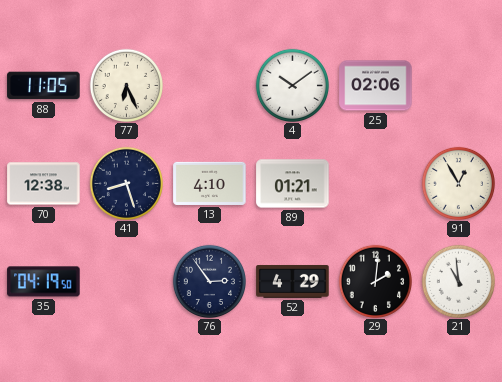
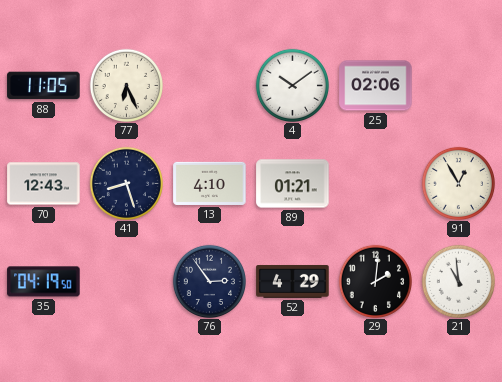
70: 12:38 -> 12:43
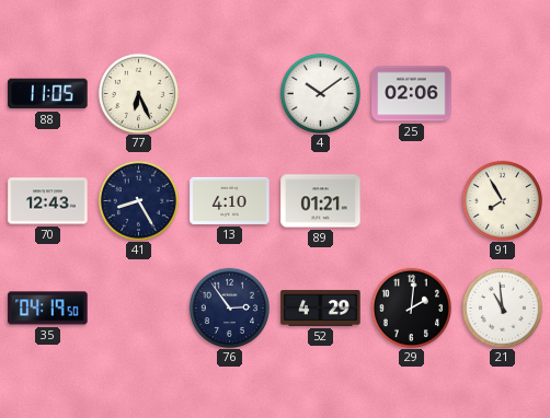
41: 8:27 -> 8:25
91: 12:55 -> 7:55
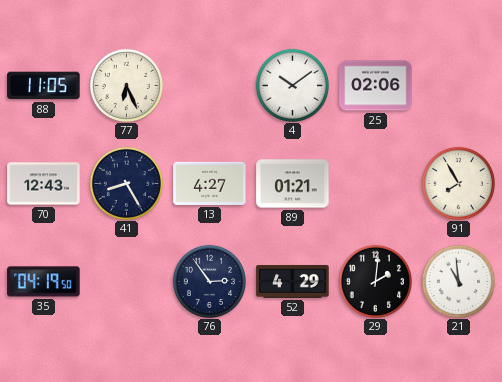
13: 4:10 -> 4:27
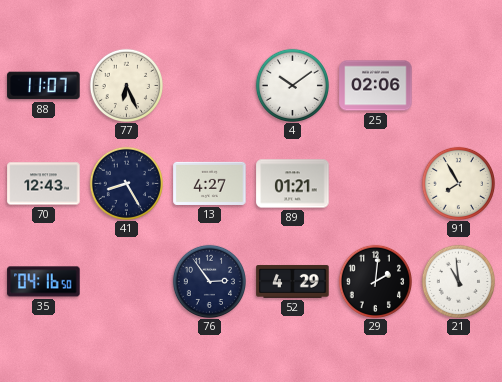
88: 11:05 -> 11:07
35: 04:19 -> 04:16
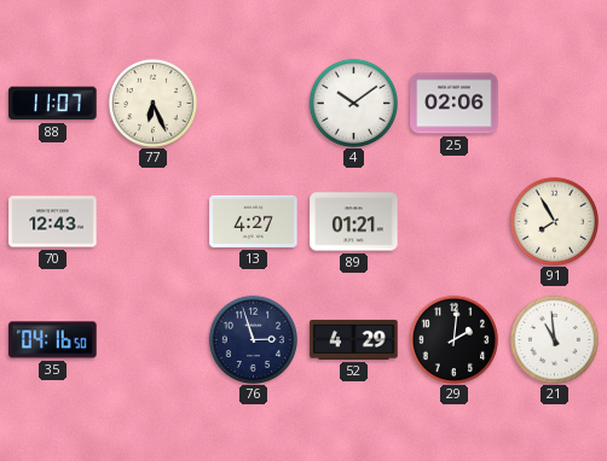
41: 8:25 -> none
76: 2:54 -> 2:57
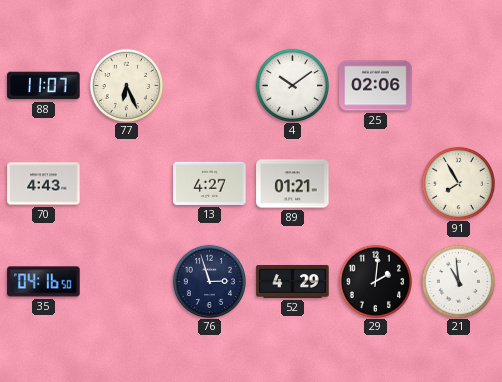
70: 12:43 -> 4:43
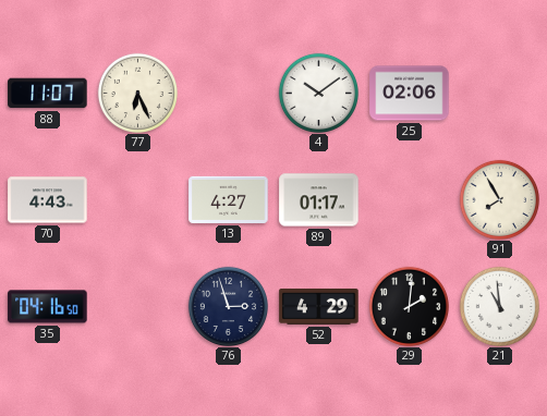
89: 01:21 -> 01:17
